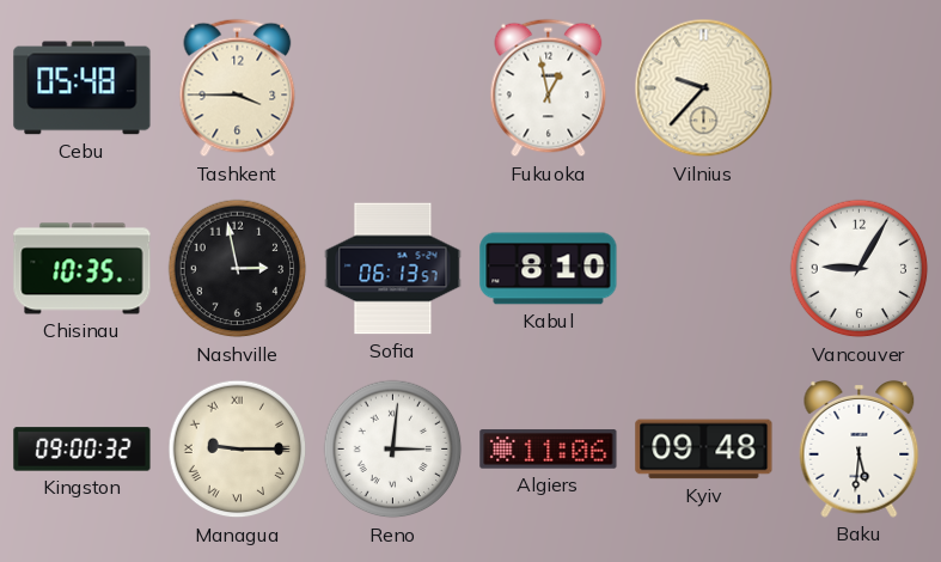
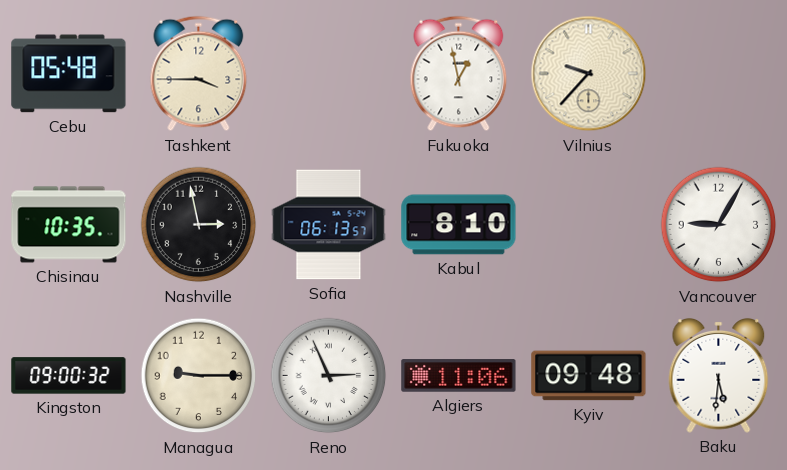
Managua numerals: Roman -> Arabic
Reno: 3:01 -> 2:56
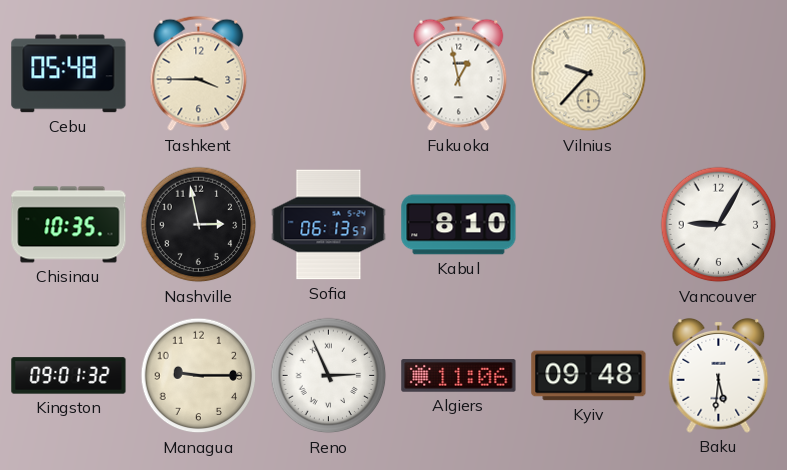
Kingston: 09:00 -> 09:01
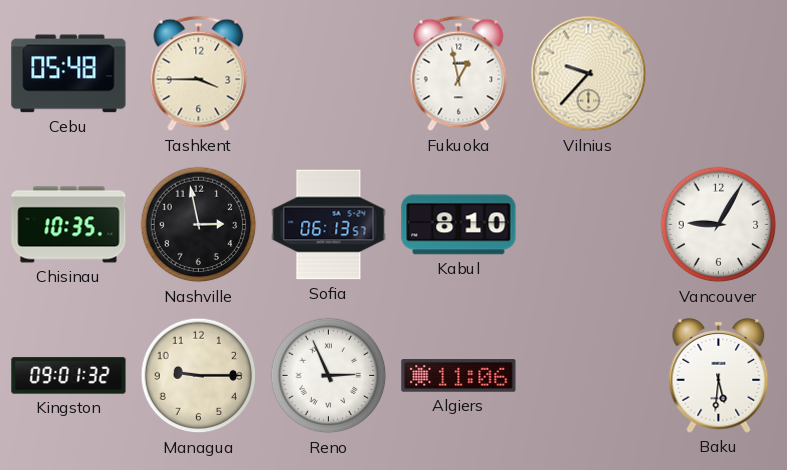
Kyiv: 09:48 -> none
